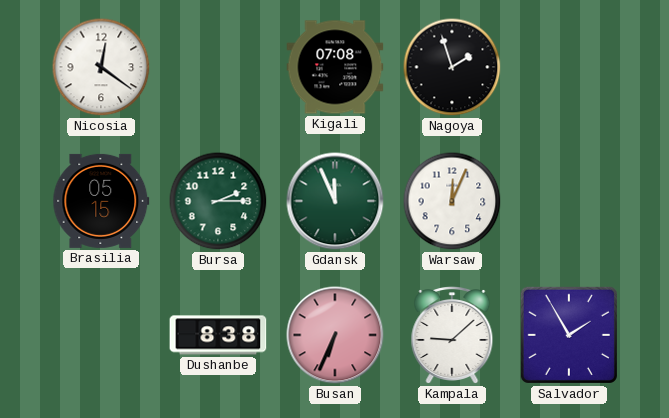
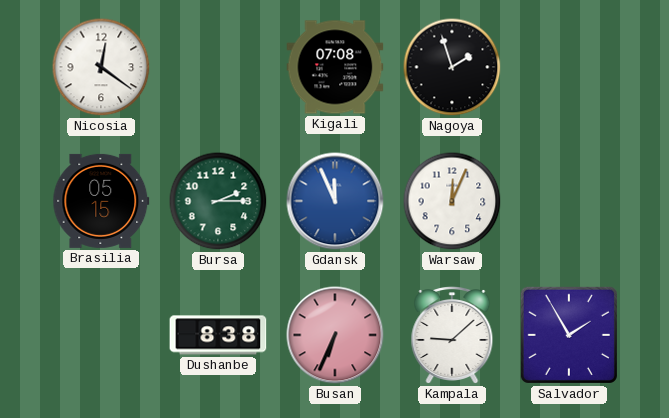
Gdansk dial: green -> blue
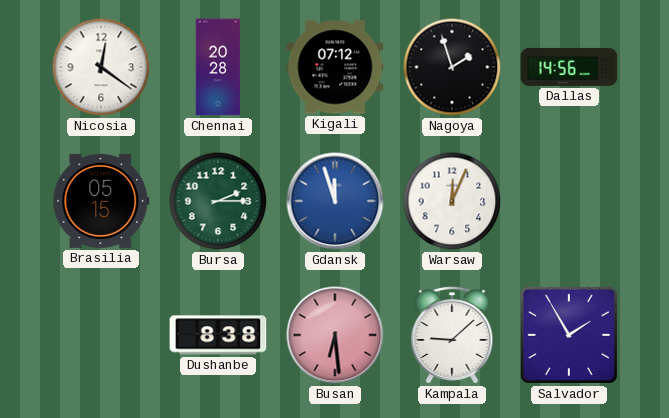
Chennai: none -> 20:28
Kigali: 07:08 -> 07:12
Dallas: none -> 14:56
Gdansk: 11:56 -> 11:57
Busan: 6:34 -> 6:29
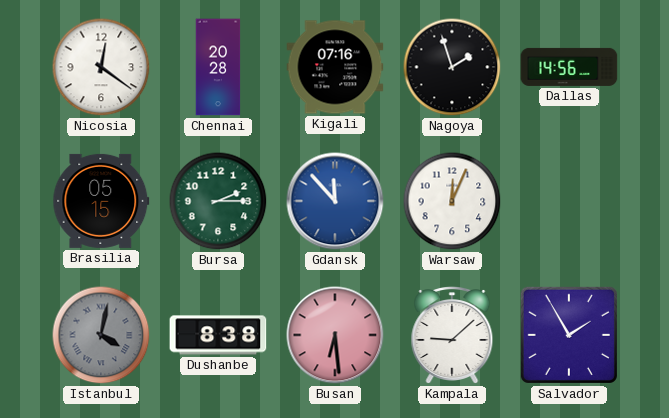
Kigali: 07:12 -> 07:16
Gdansk: 11:57 -> 11:53
Istanbul: none -> 4:02
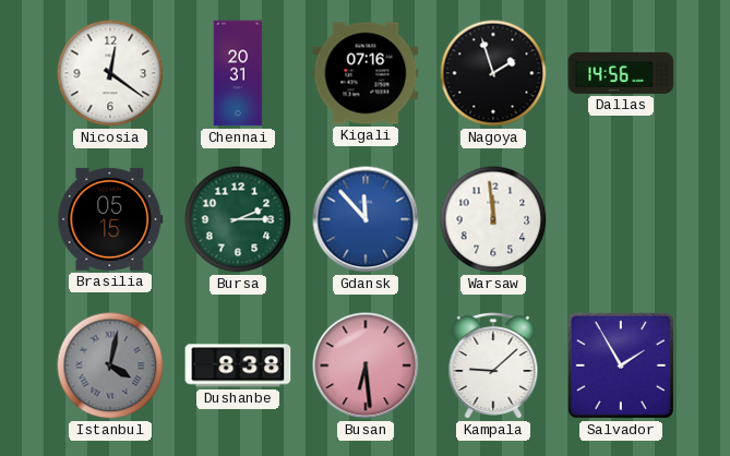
Chennai: 20:28 -> 20:31
Warsaw: 12:04 -> 11:59
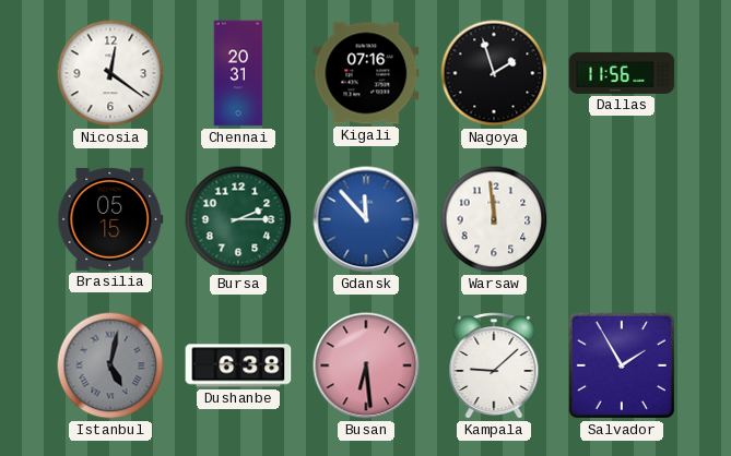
Dallas: 14:56 -> 11:56
Istanbul: 4:02 -> 5:02
Dushanbe: 8:38 -> 6:38
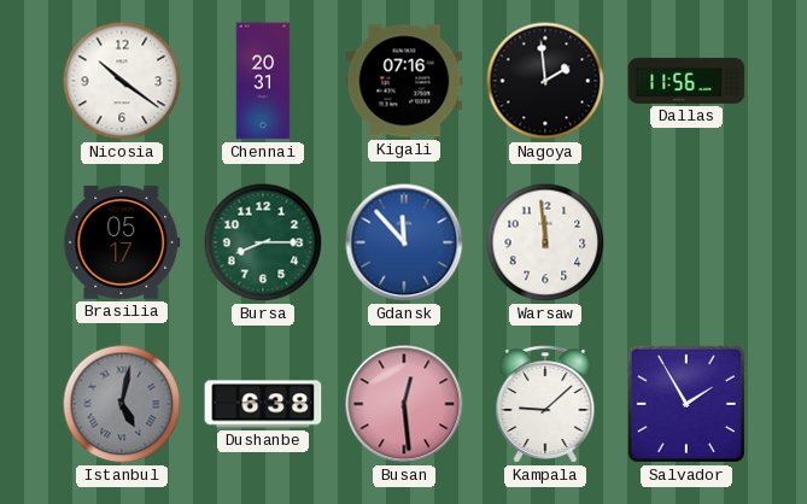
Nicosia: 12:21 -> 10:21
Nagoya: 1:57 -> 1:59
Brasilia: 05:15 -> 05:17
Bursa: 2:15 -> 8:15
Busan: 6:29 -> 12:29
